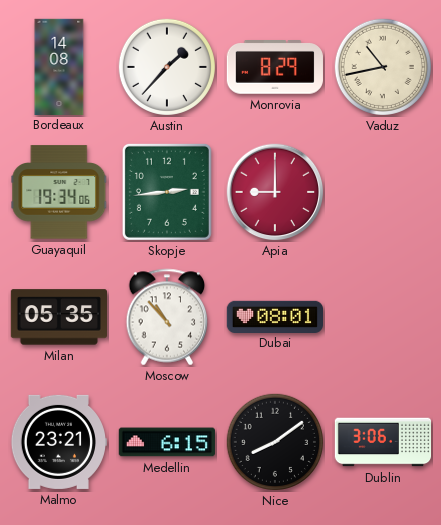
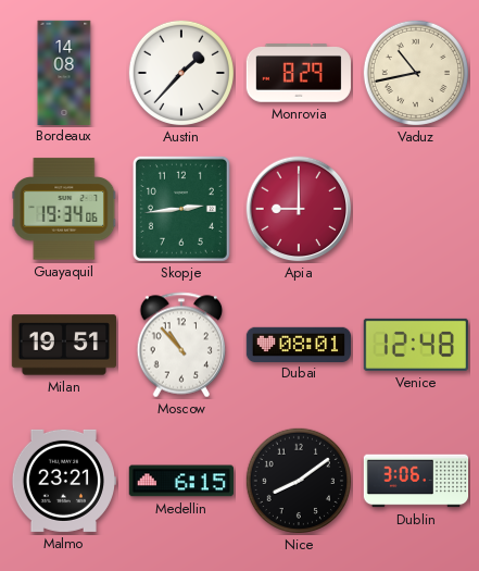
Milan: 05:35 -> 19:51
Venice: none -> 12:48
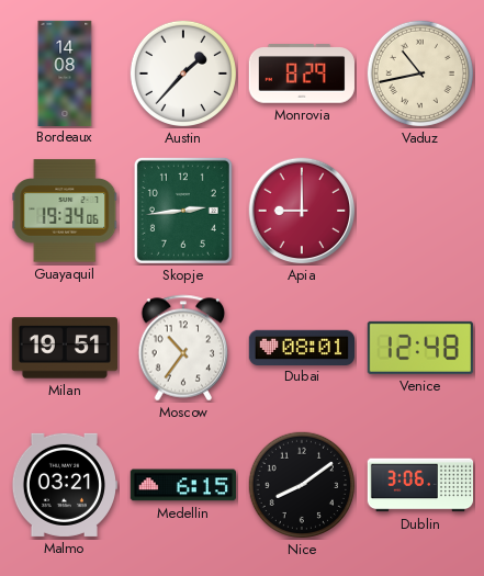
Moscow: 10:53 -> 10:36
Malmo: 23:21 -> 03:21
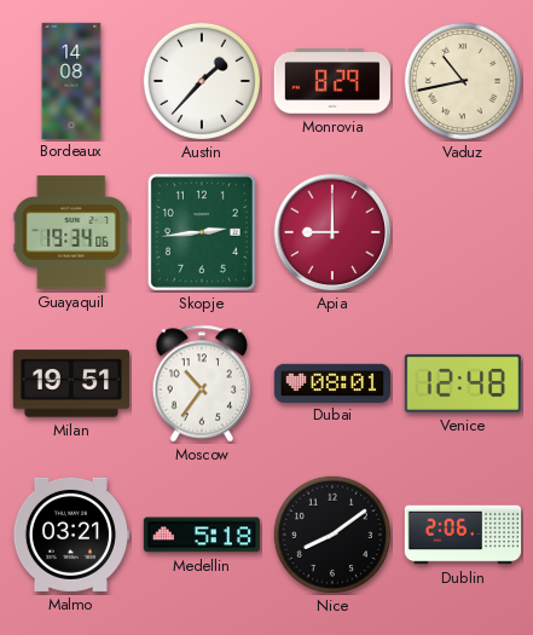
Medellin: 6:15 -> 5:18
Dublin: 3:06 -> 2:06
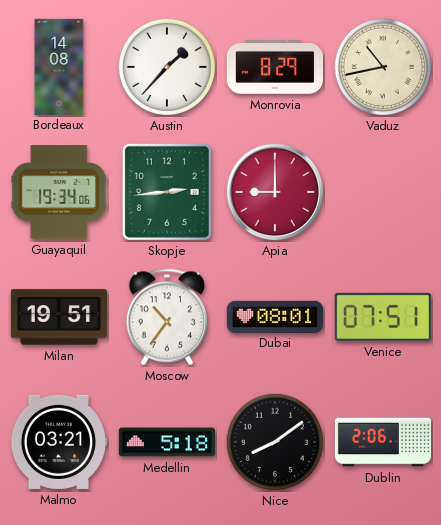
Venice: 12:48 -> 07:51
